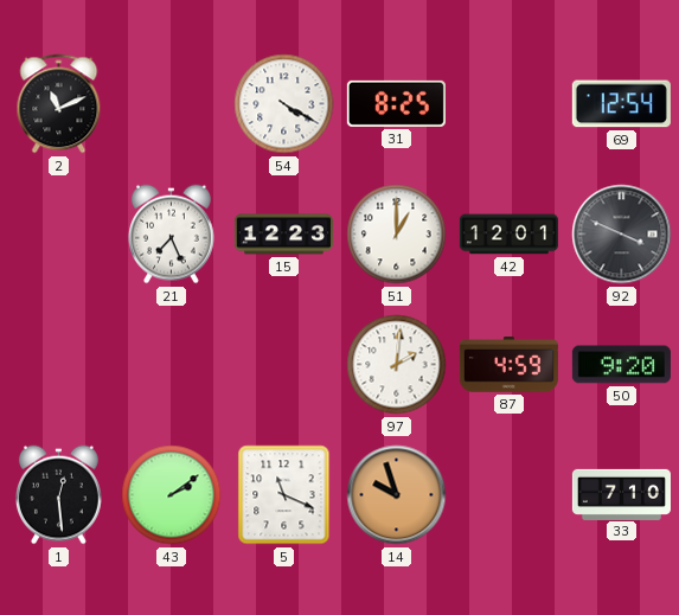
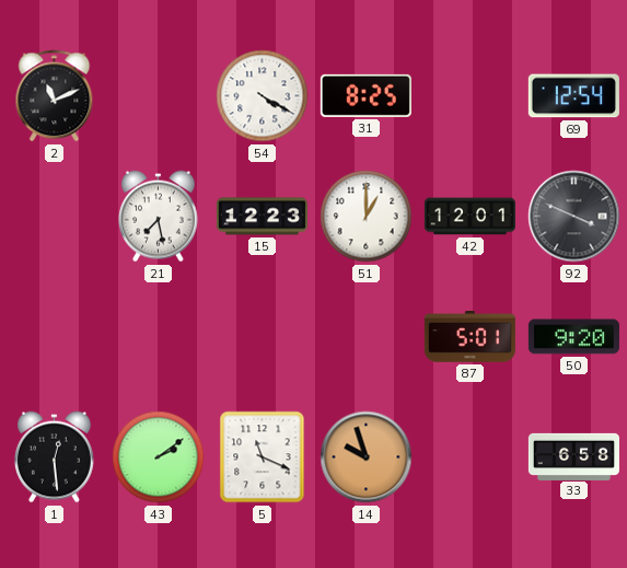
21: 7:26 -> 7:28
97: 2:01 -> none
87: 4:59 -> 5:01
33: 7:10 -> 6:58
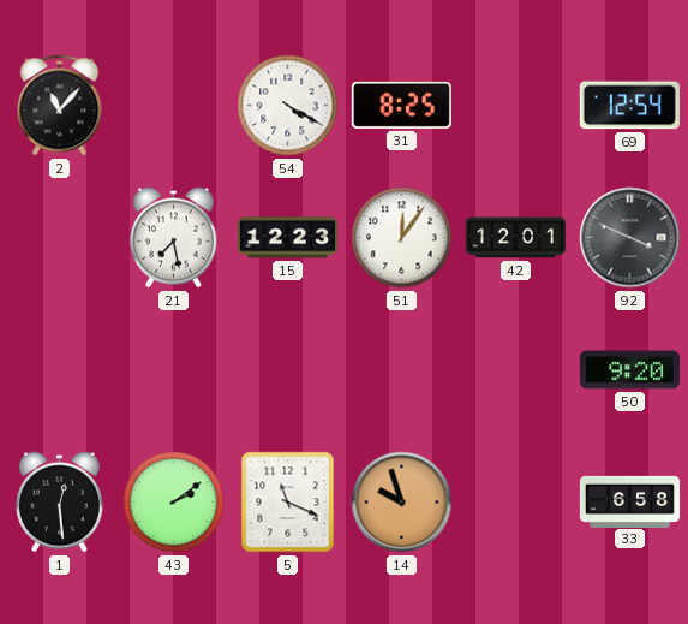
2: 11:11 -> 11:07
51: 1:00 -> 12:06
87: 5:01 -> none
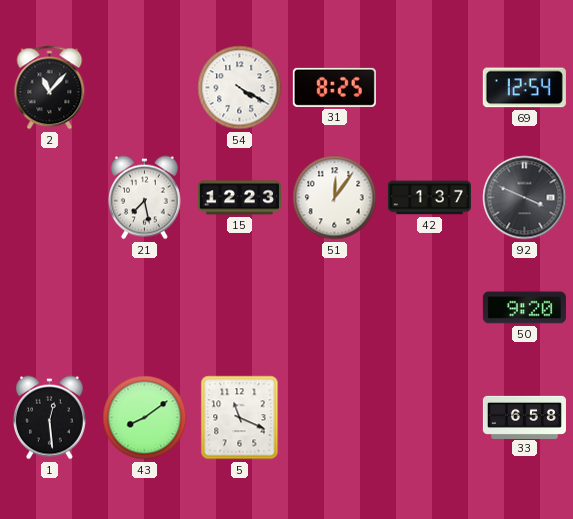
42: 12:01 -> 1:37
43: 2:09 -> 8:09
14: 9:57 -> none
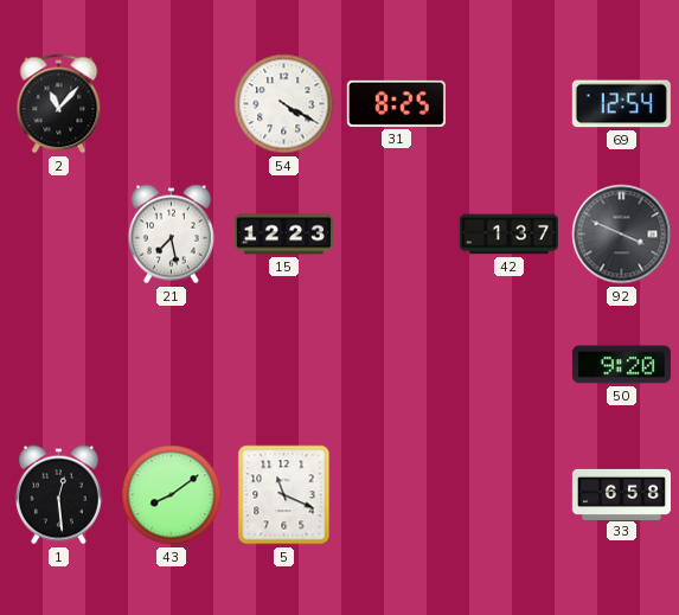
51: 12:06 -> none
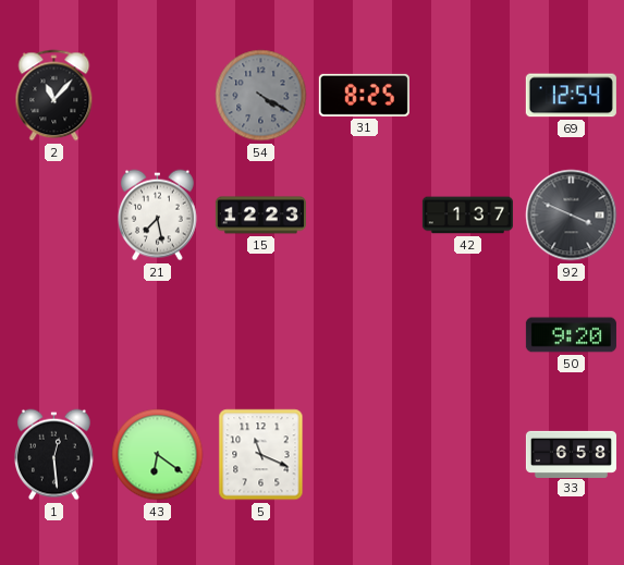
54 dial: white -> grey
43: 8:09 -> 6:21
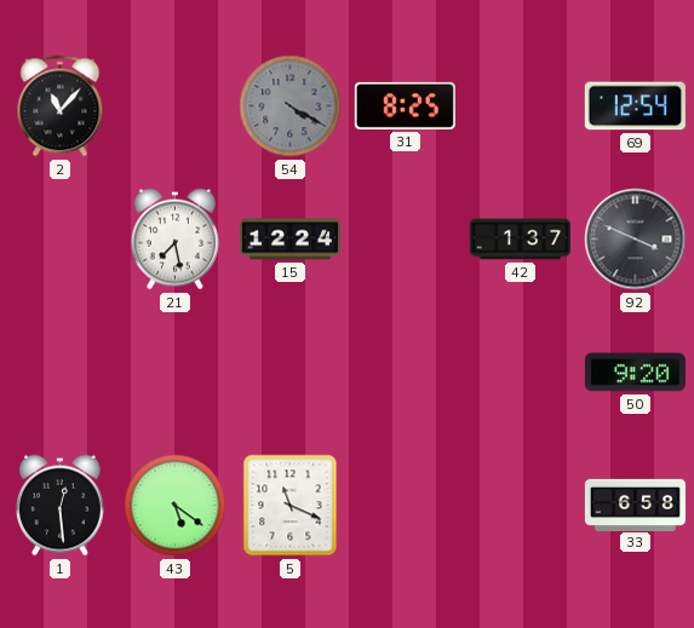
15: 12:23 -> 12:24
43: 6:21 -> 5:21
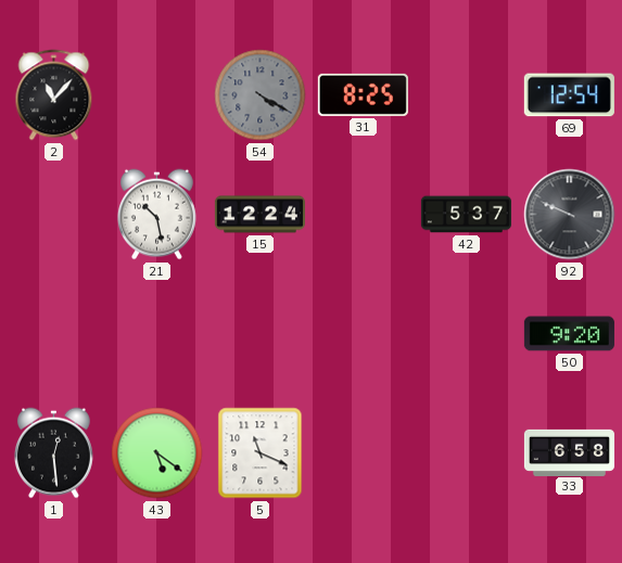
21: 7:28 -> 10:28
42: 1:37 -> 5:37
92: 3:49 -> 9:49
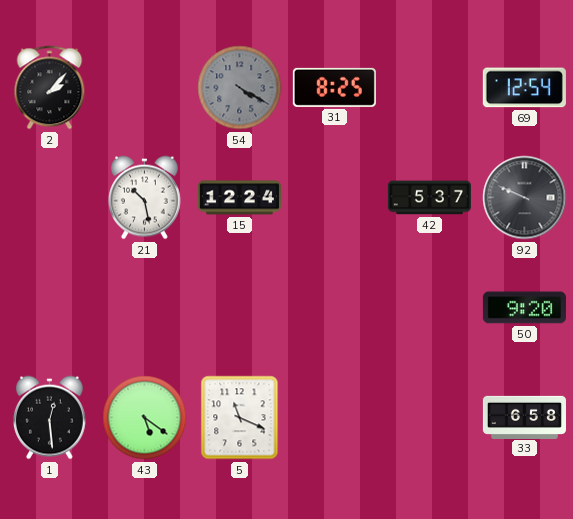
2: 11:07 -> 2:07
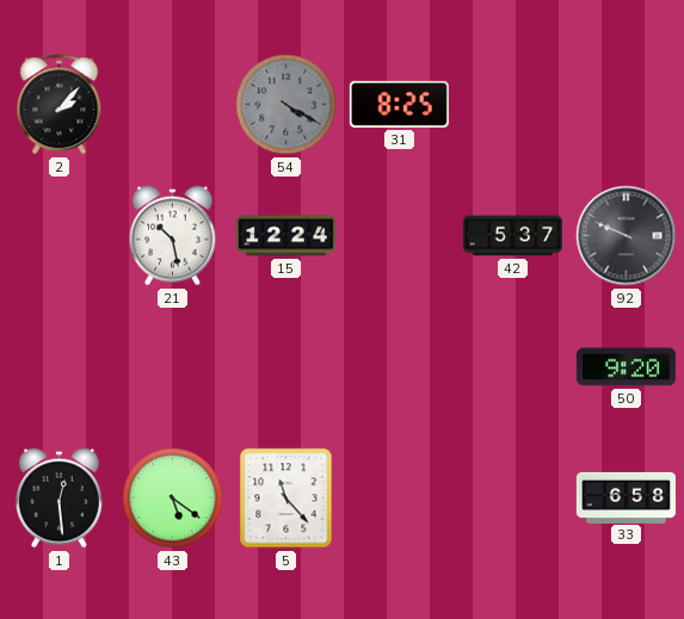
69: 12:54 -> none
5: 11:19 -> 11:23
